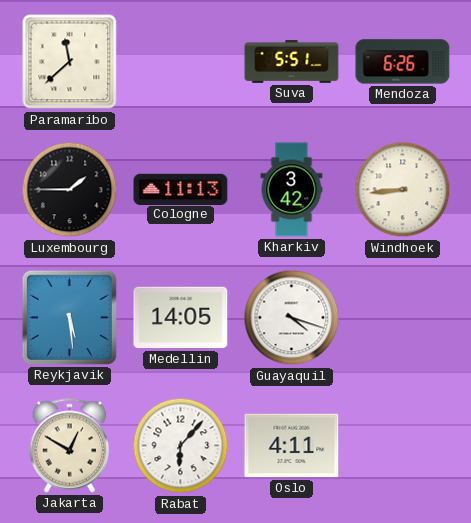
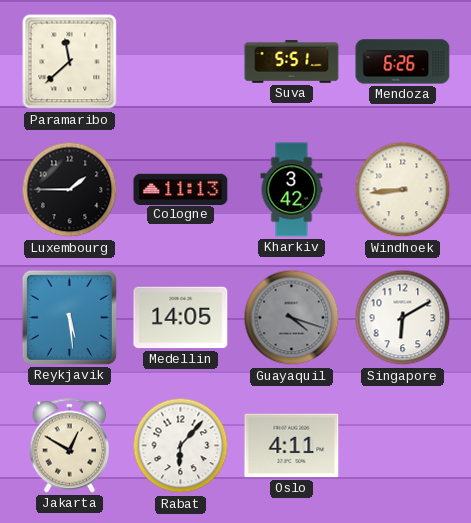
Guayaquil dial: white -> grey
Singapore: none -> 6:10
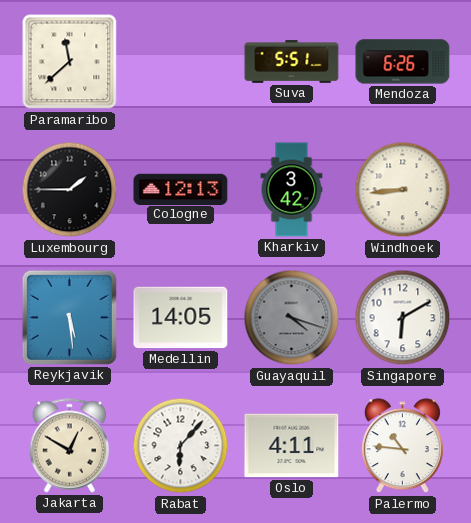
Cologne: 11:13 -> 12:13
Palermo: none -> 10:46
